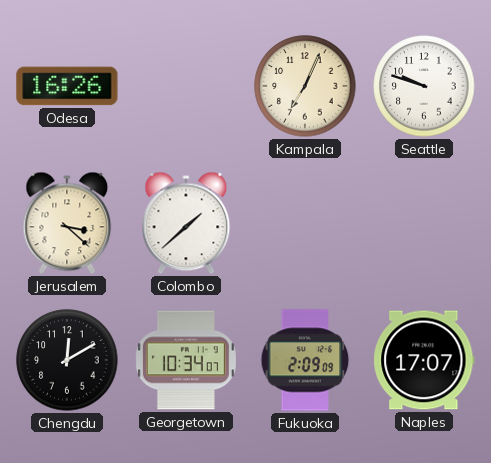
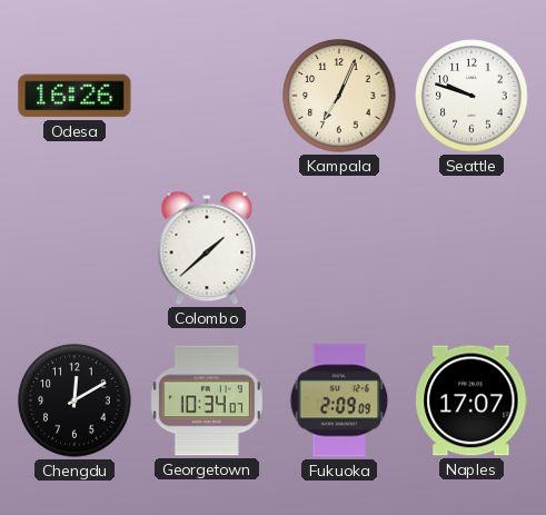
Jerusalem: 3:22 -> none
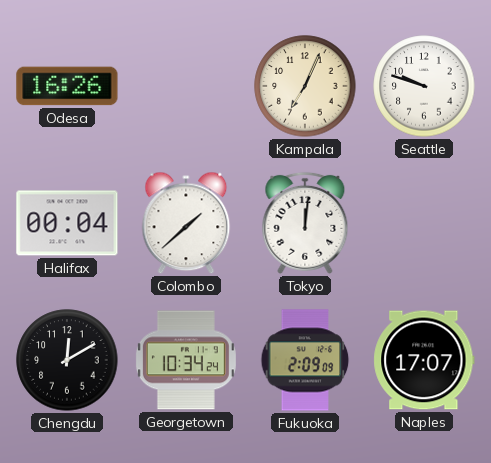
Halifax: none -> 00:04
Tokyo: none -> 12:01
Georgetown: 10:34:07 -> 10:34:24
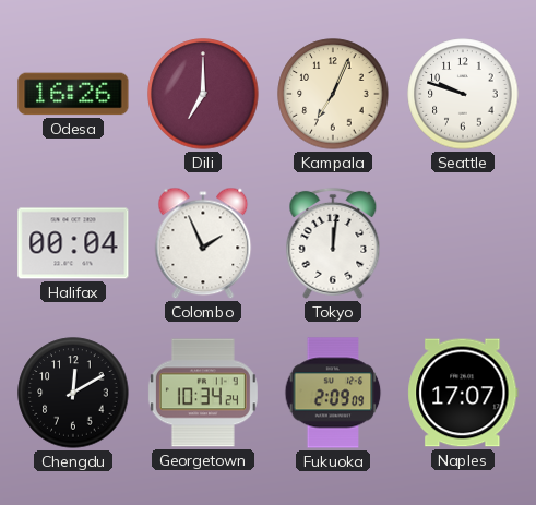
Dili: none -> 7:00
Colombo: 1:38 -> 1:56
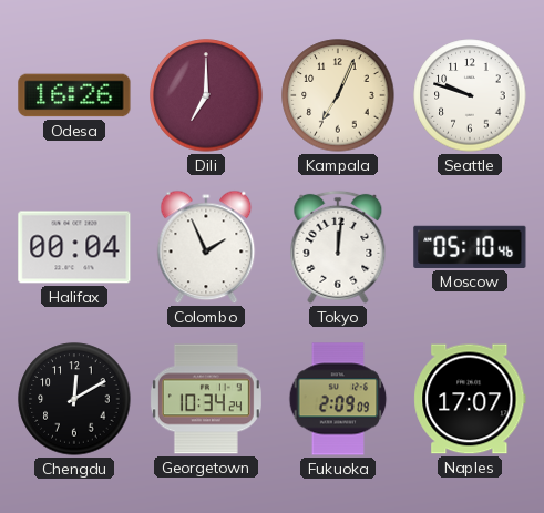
Moscow: none -> 05:10
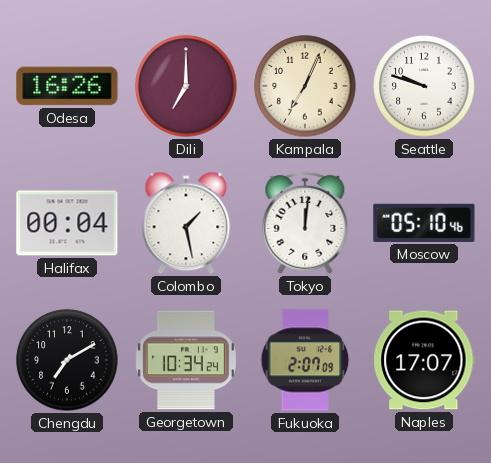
Colombo: 1:56 -> 1:28
Chengdu: 12:10 -> 7:10
Fukuoka: 2:09 -> 2:07
